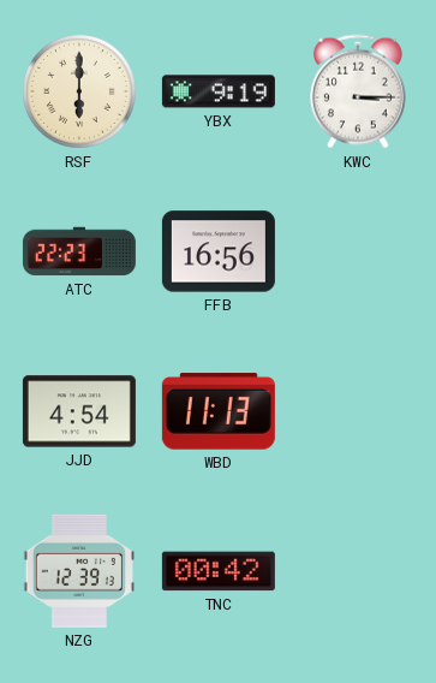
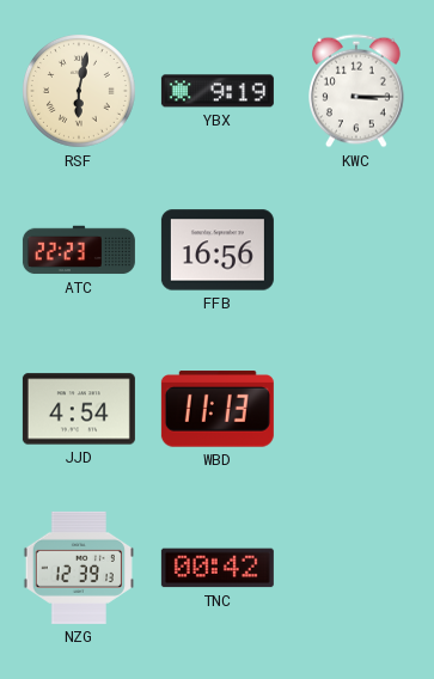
RSF: 6:00 -> 6:02
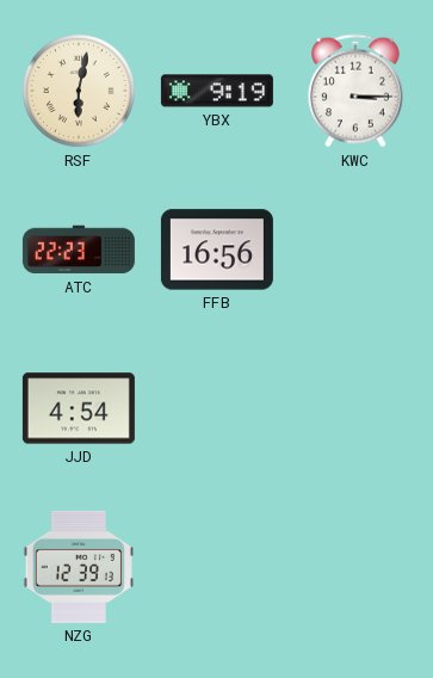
WBD: 11:13 -> none
TNC: 00:42 -> none
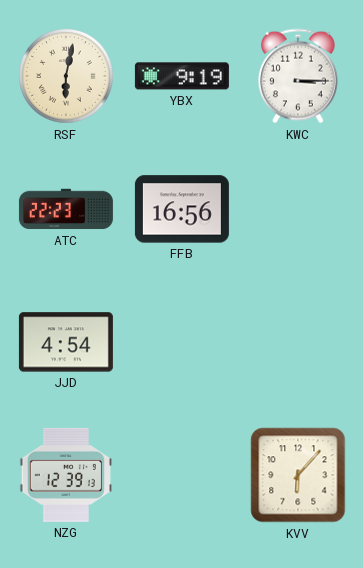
KVV: none -> 6:07
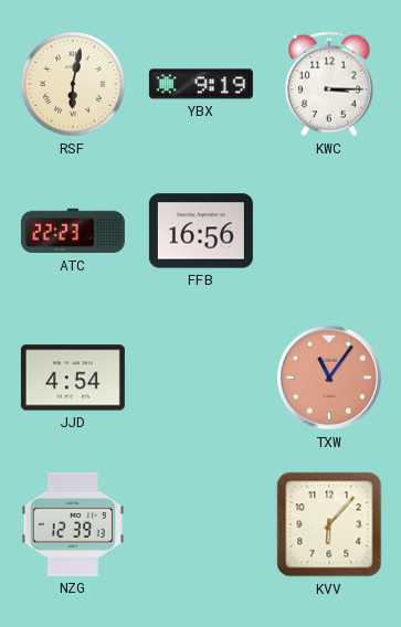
TXW: none -> 11:06
